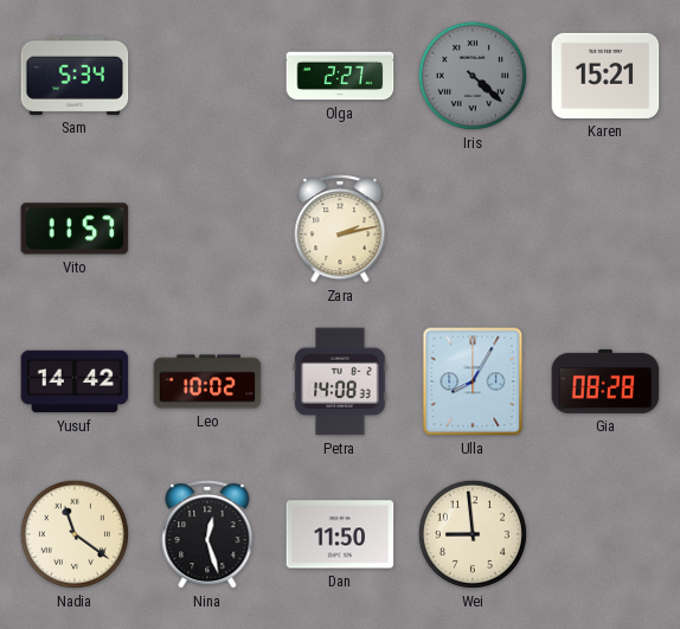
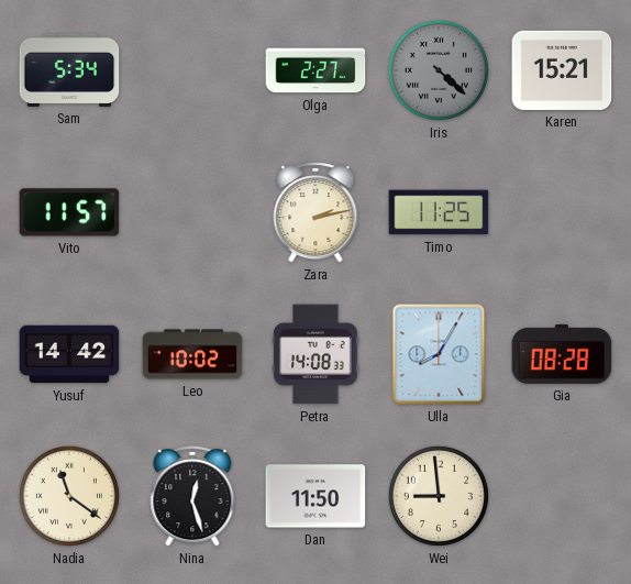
Timo: none -> 11:25
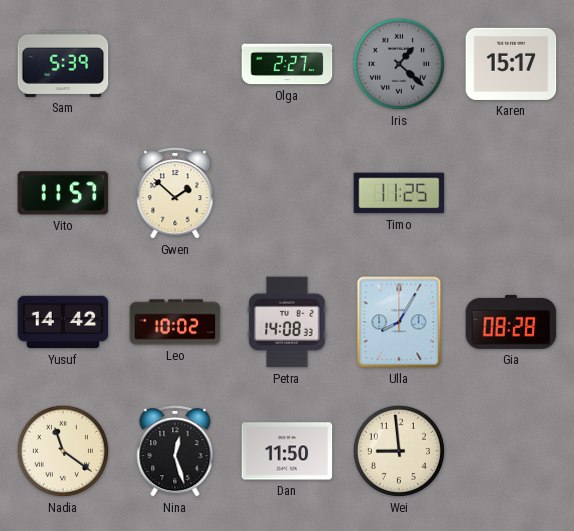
Sam: 5:34 -> 5:39
Iris: 4:22 -> 1:22
Karen: 15:21 -> 15:17
Gwen: none -> 1:52
Zara: 2:13 -> none
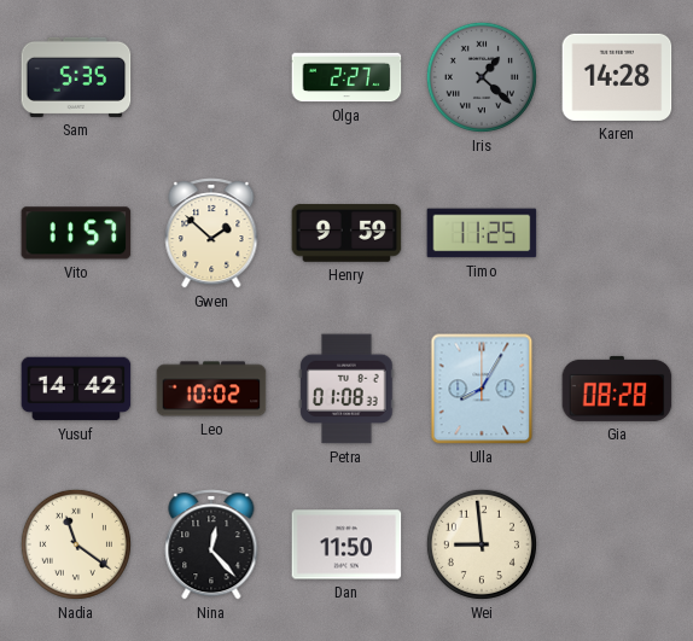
Sam: 5:39 -> 5:35
Karen: 15:17 -> 14:28
Henry: none -> 9:59
Petra: 14:08 -> 01:08
Nina: 12:27 -> 12:23
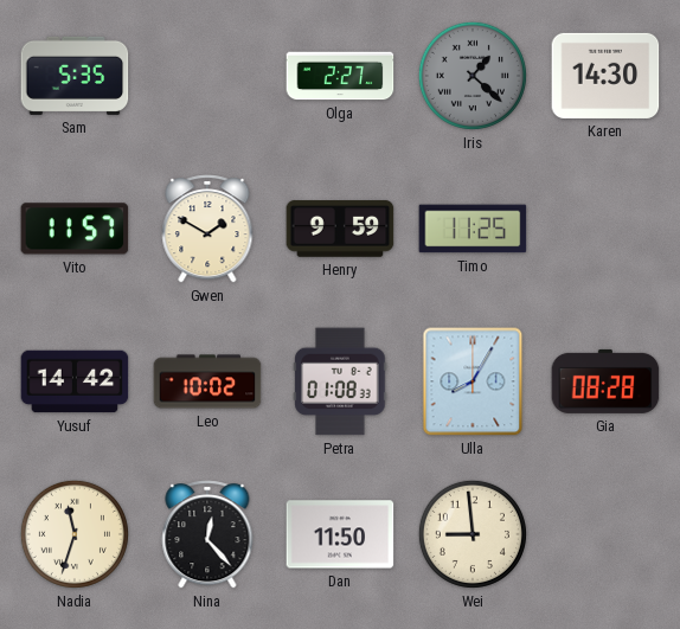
Karen: 14:28 -> 14:30
Gwen: 1:52 -> 1:50
Nadia: 11:21 -> 11:33
